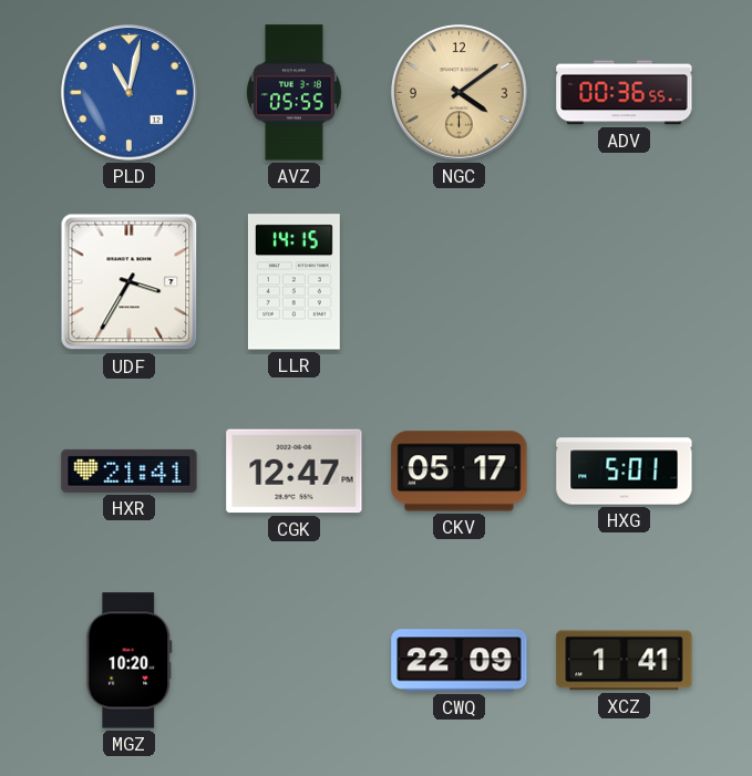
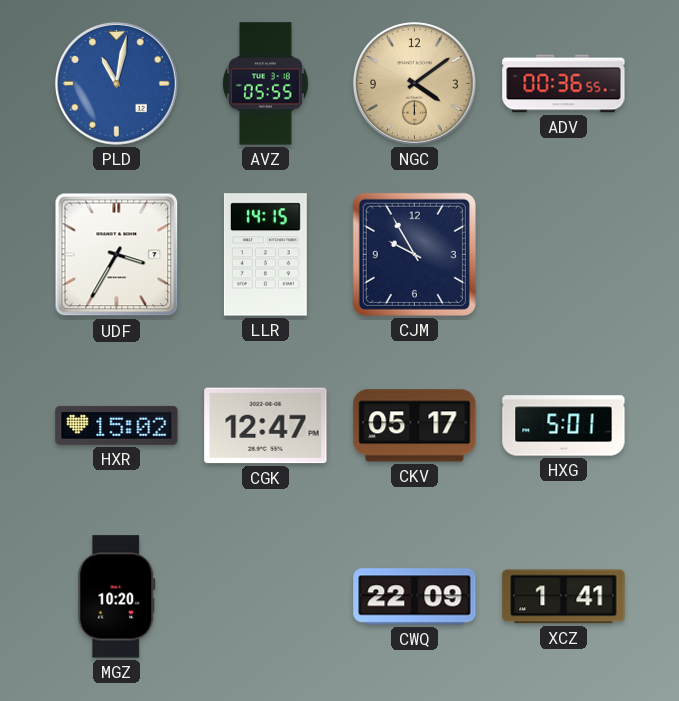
CJM: none -> 9:55
HXR: 21:41 -> 15:02
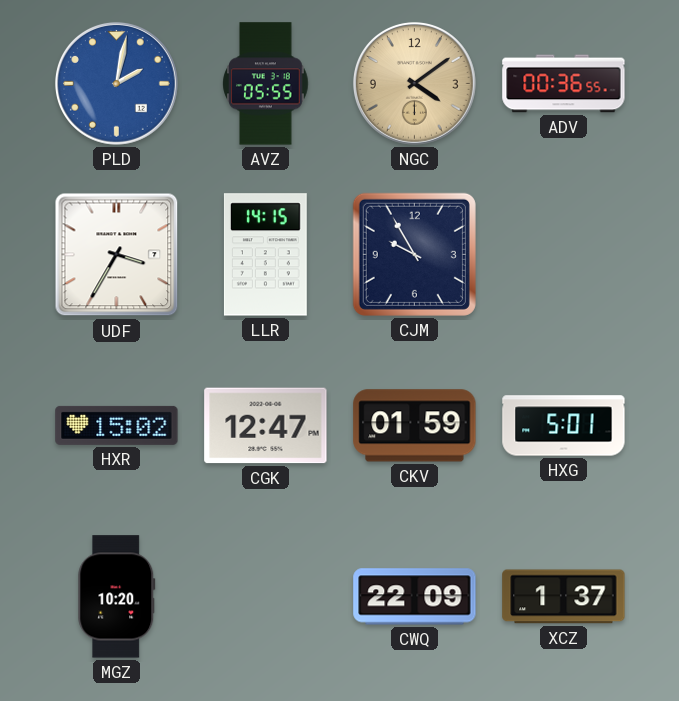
PLD: 11:02 -> 2:02
CKV: 05:17 -> 01:59
XCZ: 1:41 -> 1:37
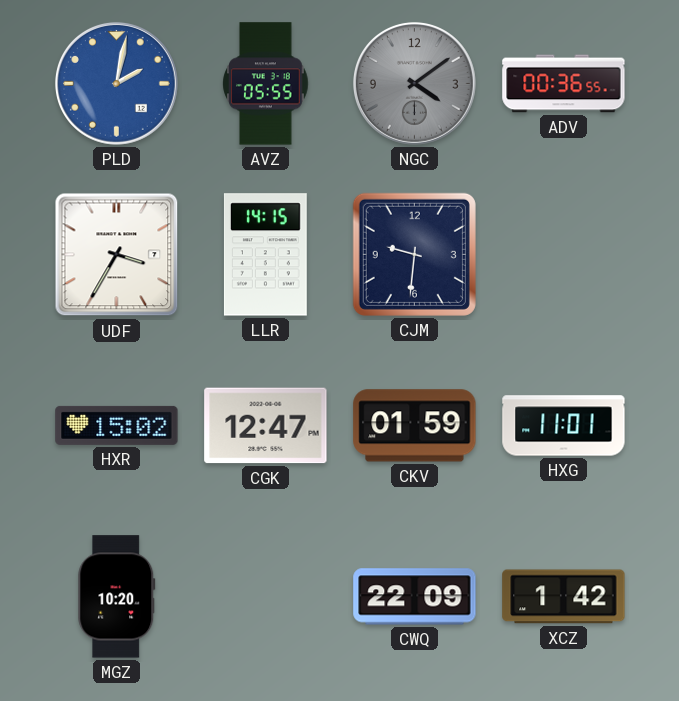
NGC dial: champagne -> grey
CJM: 9:55 -> 9:31
HXG: 5:01 -> 11:01
XCZ: 1:37 -> 1:42
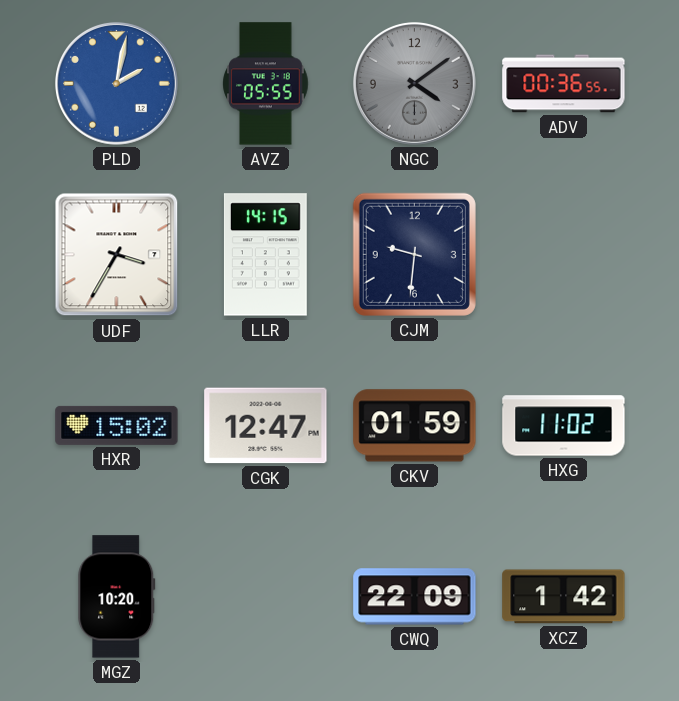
HXG: 11:01 -> 11:02
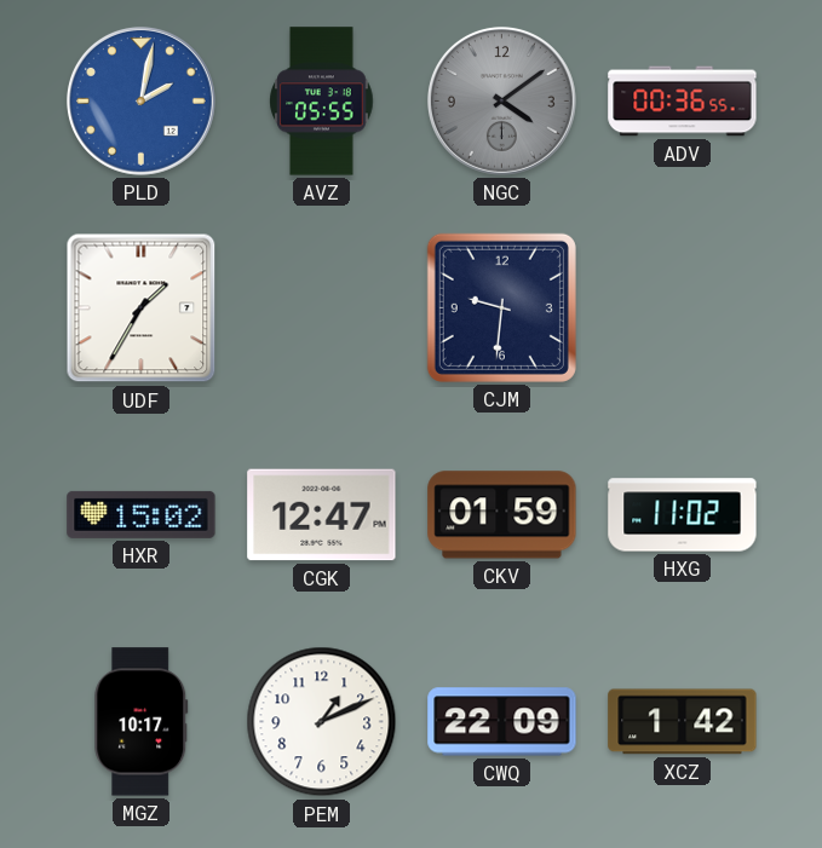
UDF: 3:35 -> 1:35
LLR: 14:15 -> none
MGZ: 10:20 -> 10:17
PEM: none -> 1:11
